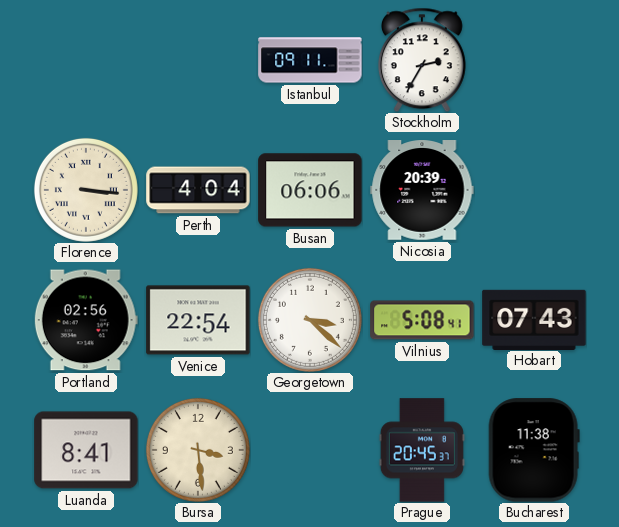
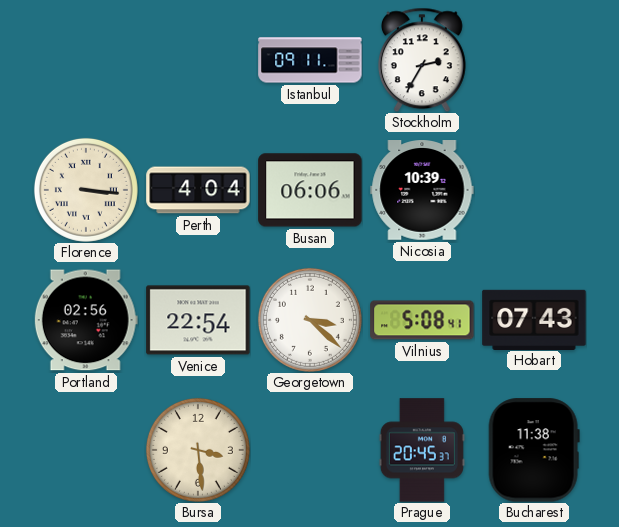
Nicosia: 20:39 -> 10:39
Luanda: 8:41 -> none
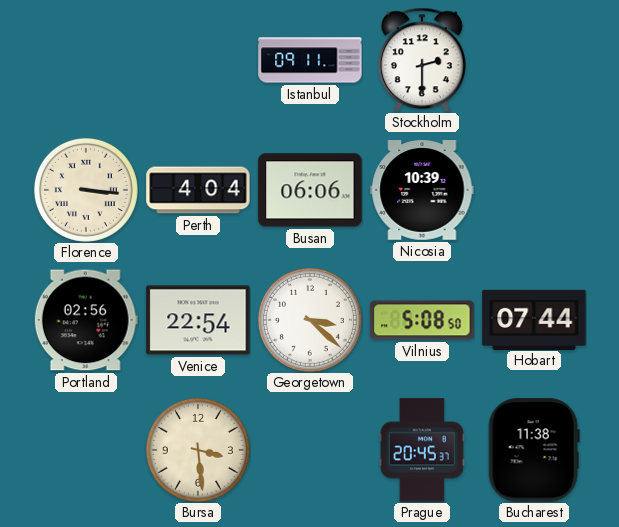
Stockholm: 2:35 -> 2:30
Vilnius: 5:08:41 -> 5:08:50
Hobart: 07:43 -> 07:44
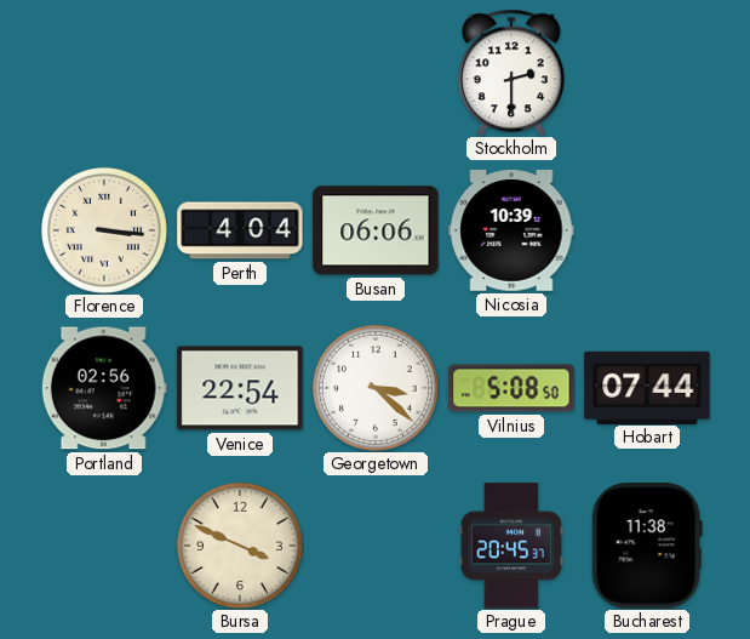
Istanbul: 09:11 -> none
Bursa: 3:29 -> 3:49
